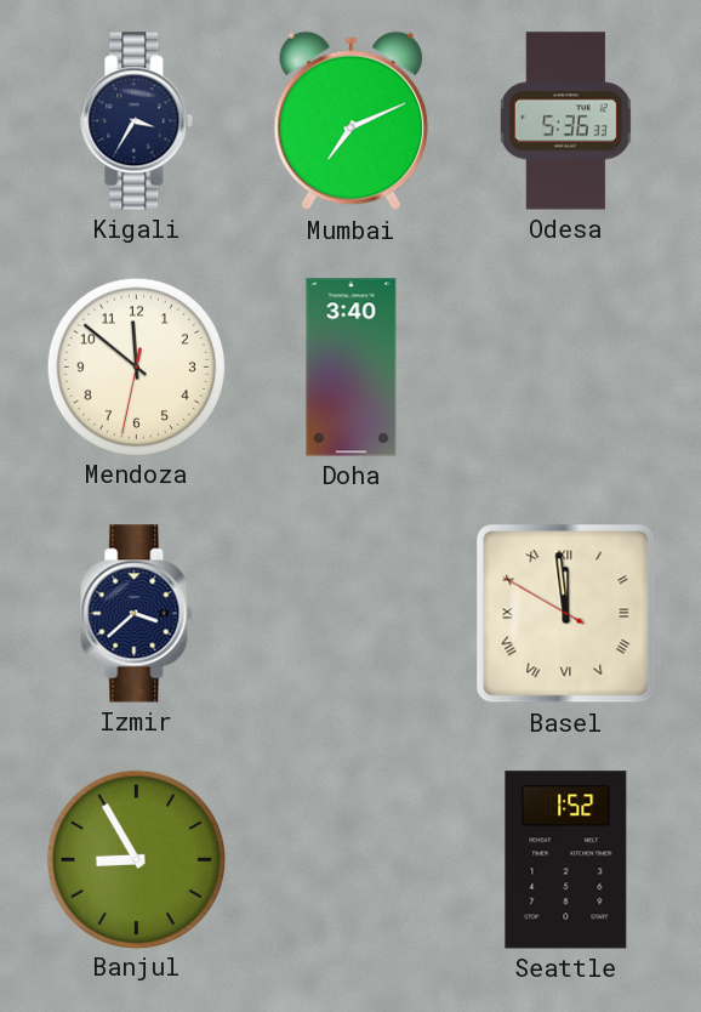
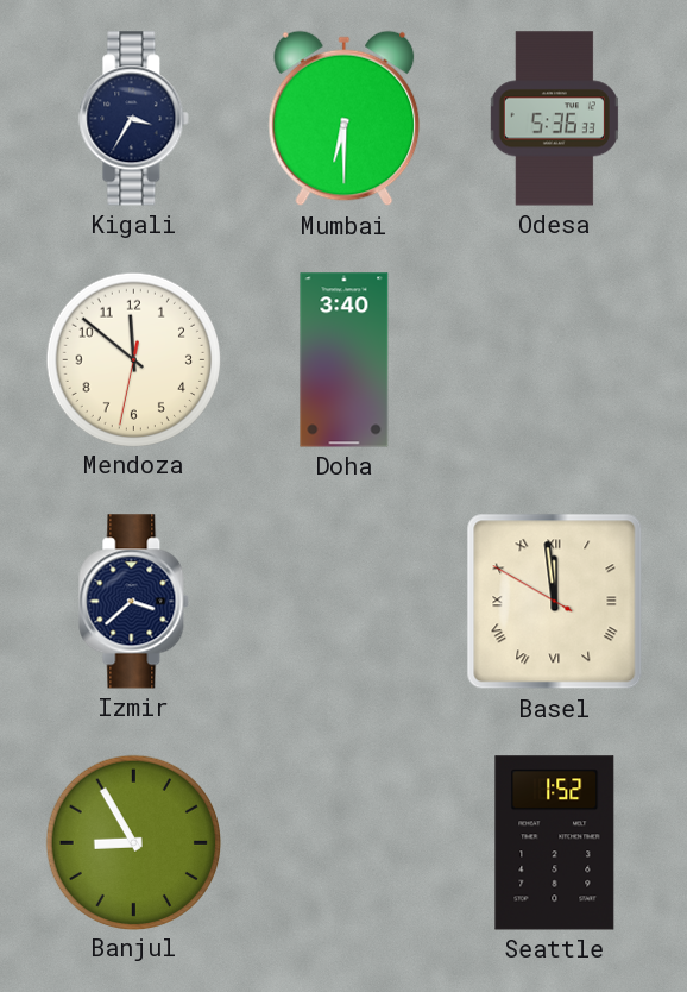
Mumbai: 7:11 -> 6:30
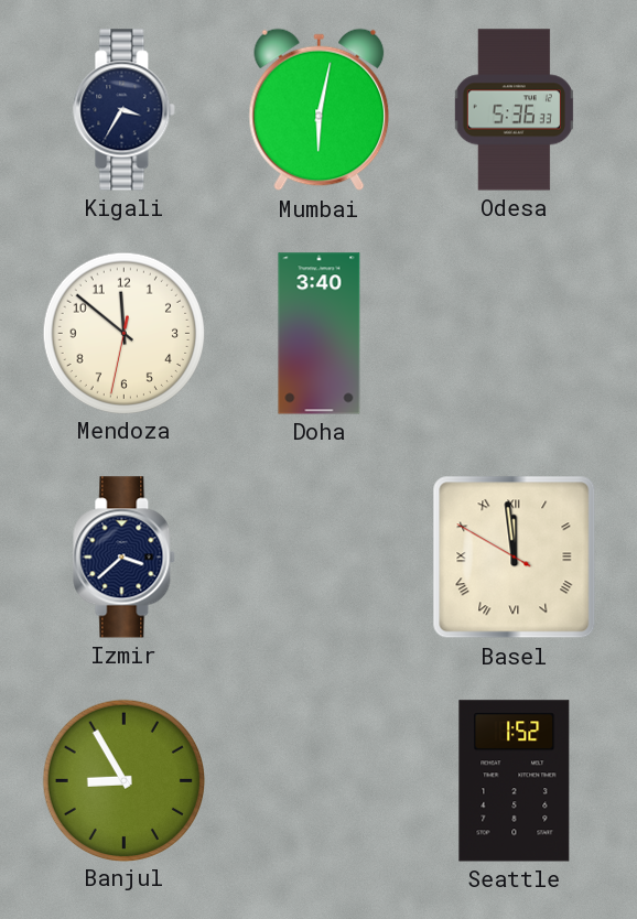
Mumbai: 6:30 -> 6:02
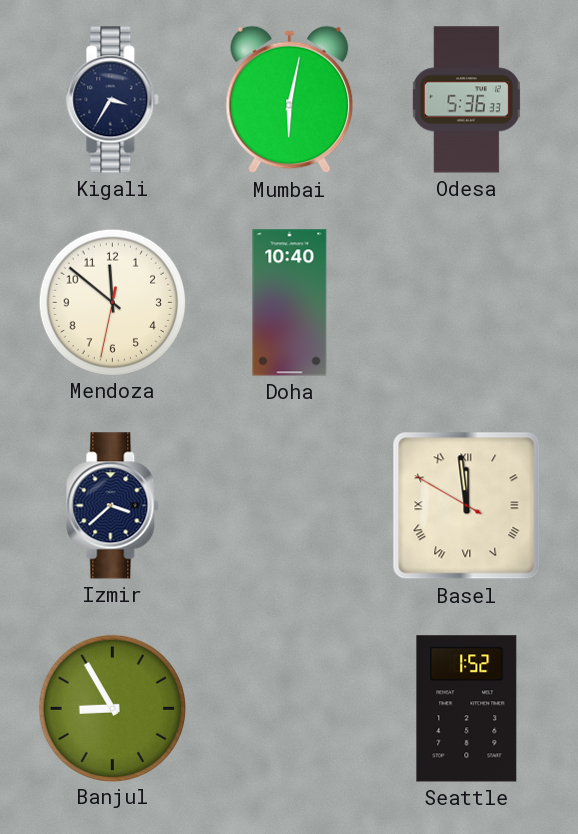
Doha: 3:40 -> 10:40
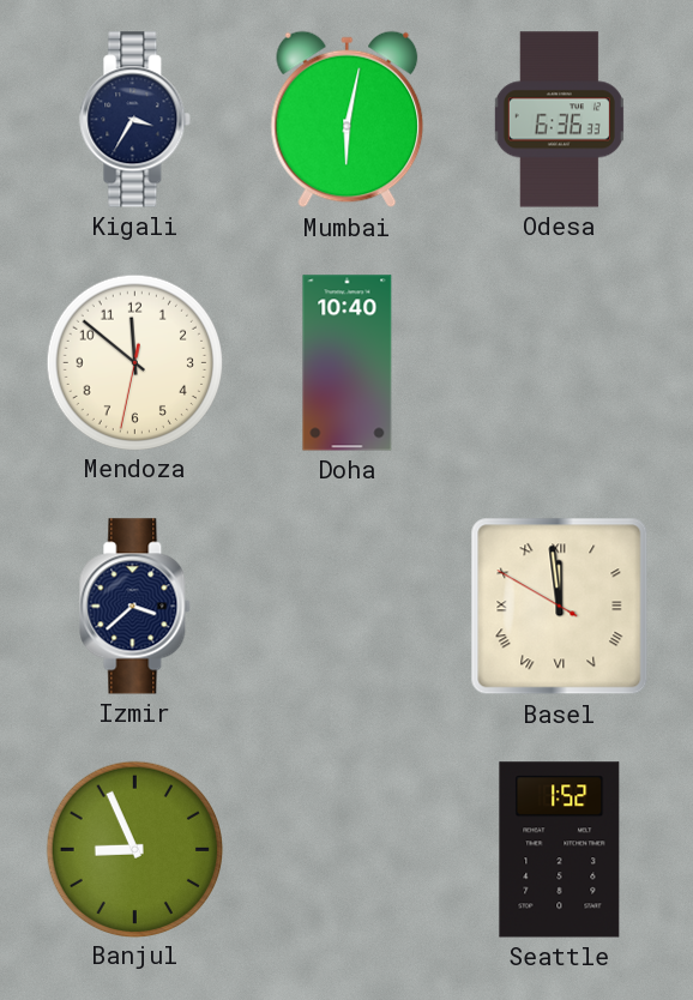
Odesa: 5:36 -> 6:36
Banjul: 8:55 -> 8:56
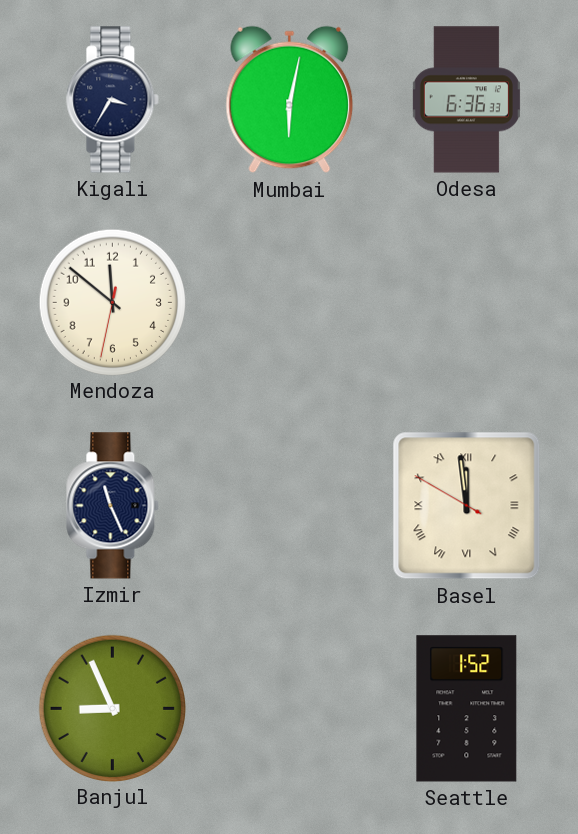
Doha: 10:40 -> none
Izmir: 3:38 -> 11:26
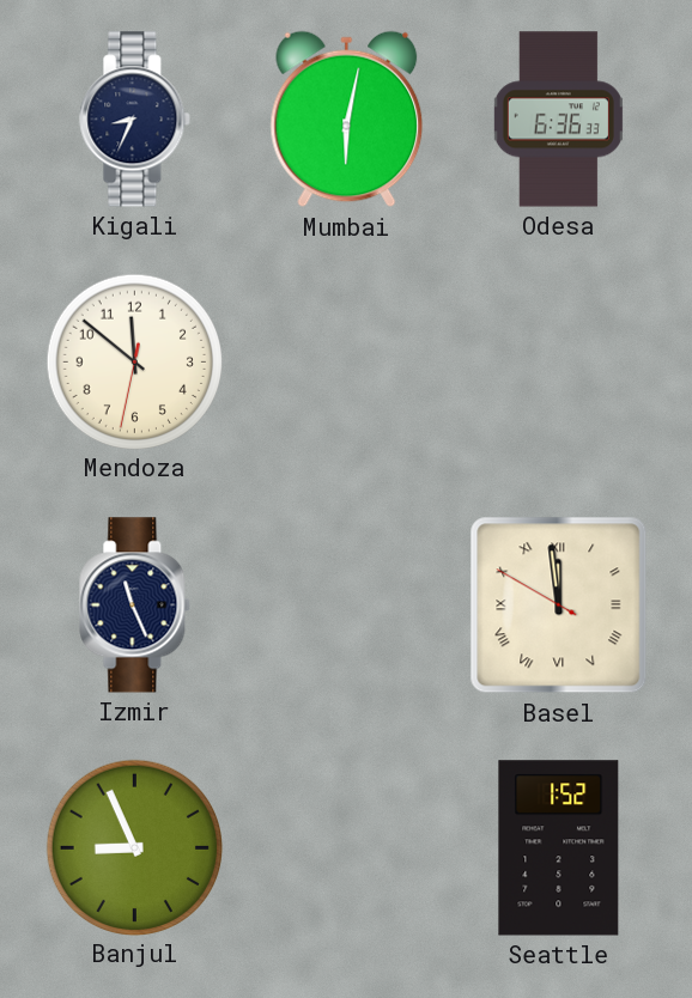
Kigali: 3:35 -> 8:34
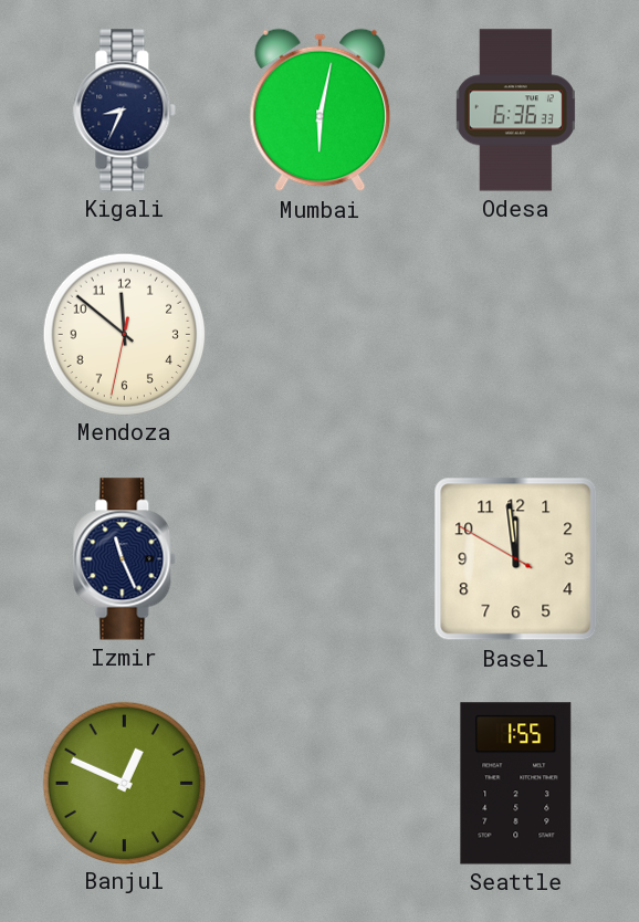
Basel numerals: Roman -> Arabic
Banjul: 8:56 -> 12:49
Seattle: 1:52 -> 1:55
